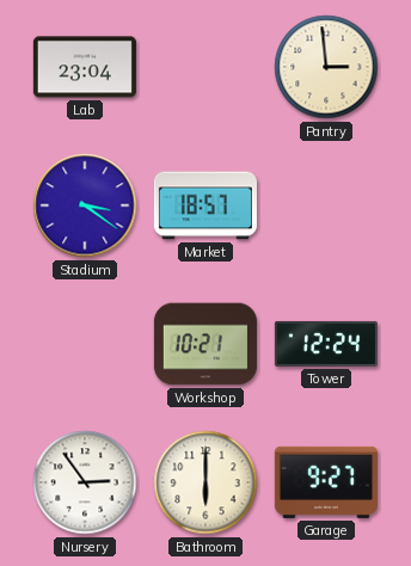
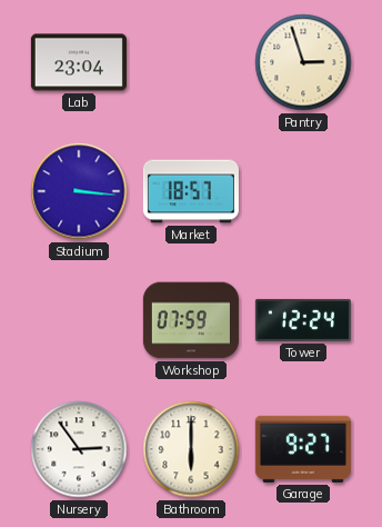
Pantry: 2:59 -> 2:57
Stadium: 3:21 -> 3:16
Workshop: 10:21 -> 07:59
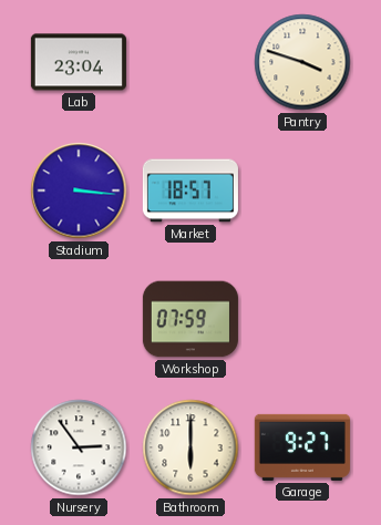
Pantry: 2:57 -> 3:48
Tower: 12:24 -> none
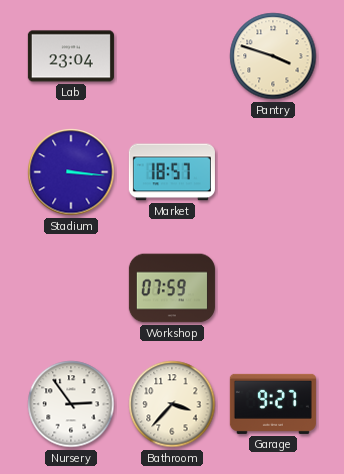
Bathroom: 6:00 -> 3:37
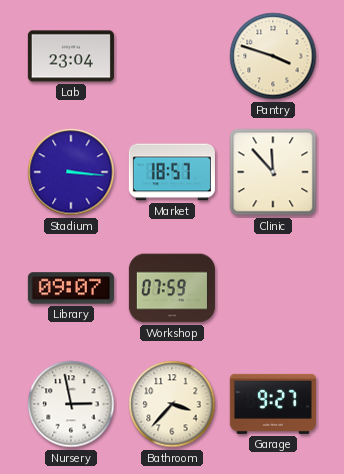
Clinic: none -> 11:53
Library: none -> 09:07
Nursery: 2:54 -> 2:58
